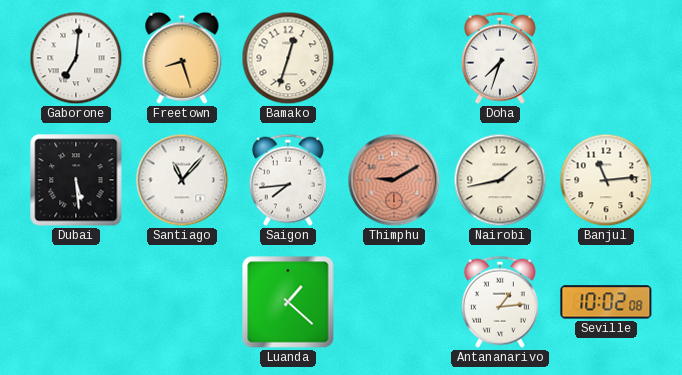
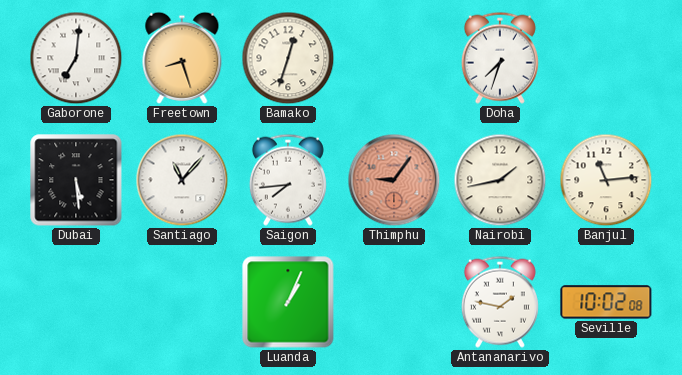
Thimphu: 9:10 -> 9:06
Luanda: 1:22 -> 1:04
Antananarivo: 1:14 -> 1:47
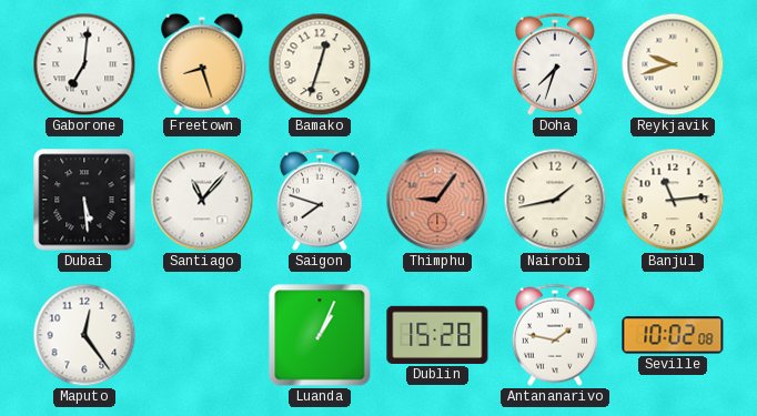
Reykjavik: none -> 9:42
Saigon: 7:44 -> 7:48
Maputo: none -> 12:24
Dublin: none -> 15:28
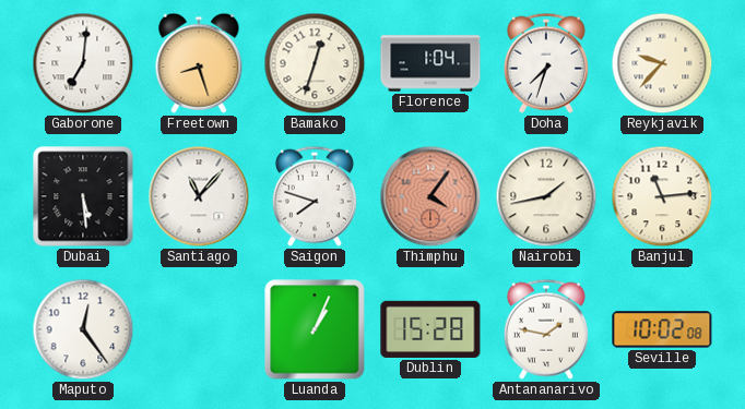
Florence: none -> 1:04
Reykjavik: 9:42 -> 9:37
Thimphu: 9:06 -> 4:06
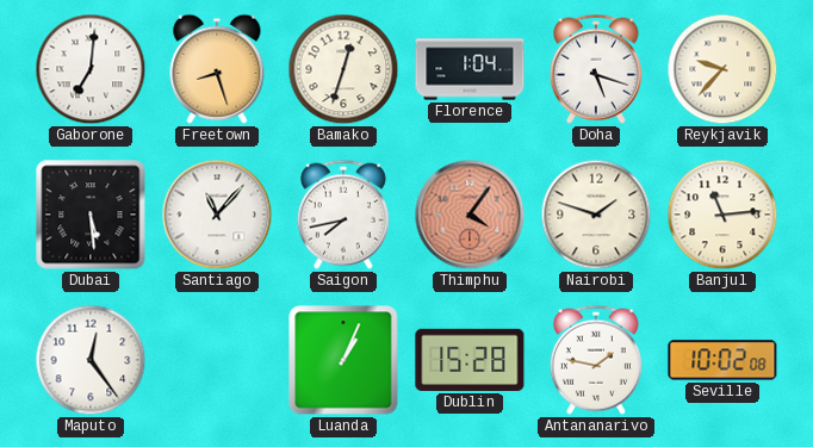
Doha: 7:33 -> 5:18
Saigon: 7:48 -> 7:43
Nairobi: 1:43 -> 1:48
